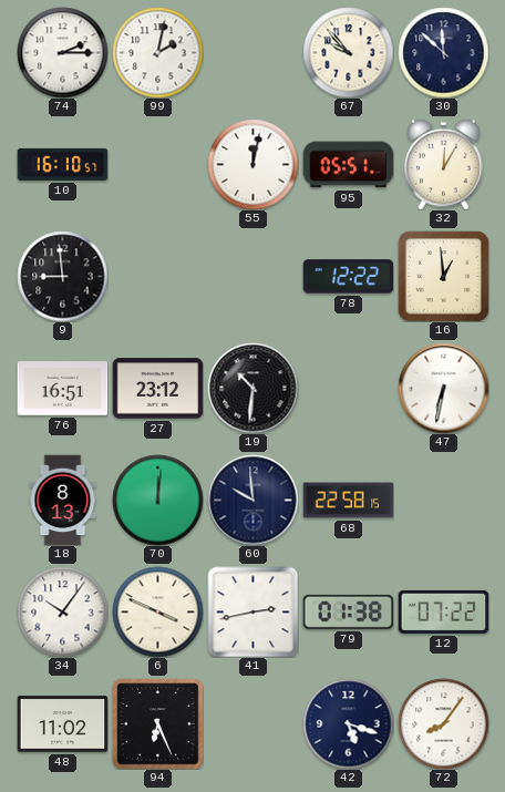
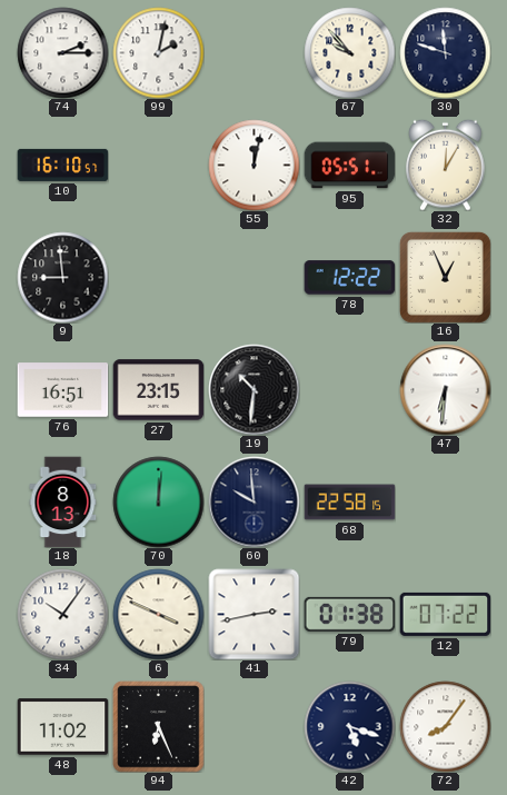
30: 11:52 -> 11:48
16: 12:59 -> 12:56
27: 23:12 -> 23:15
47: 6:32 -> 6:31
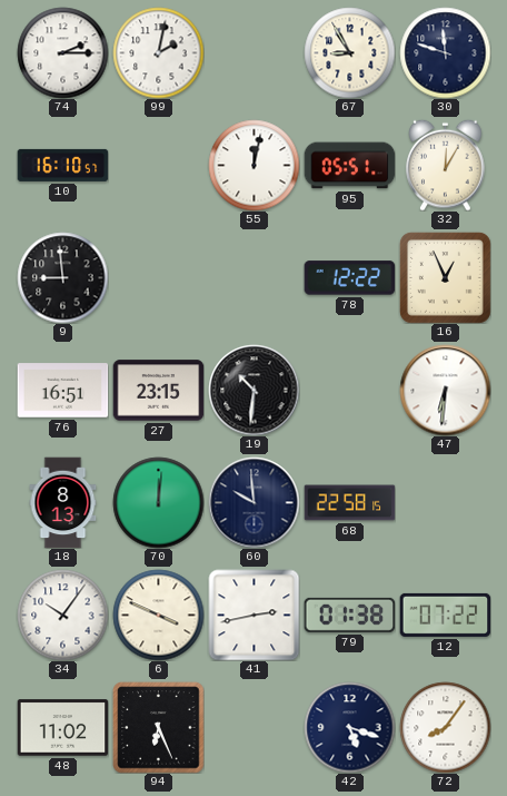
67: 9:53 -> 8:55
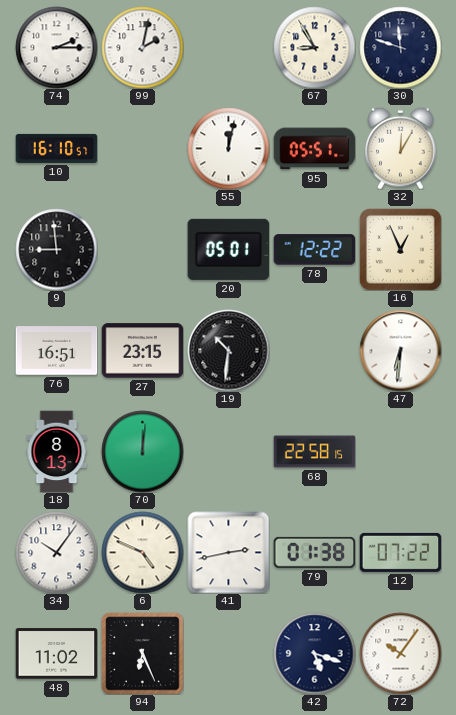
20: none -> 05:01
60: 9:59 -> none
6: 3:49 -> 4:49
72: 8:06 -> 10:06
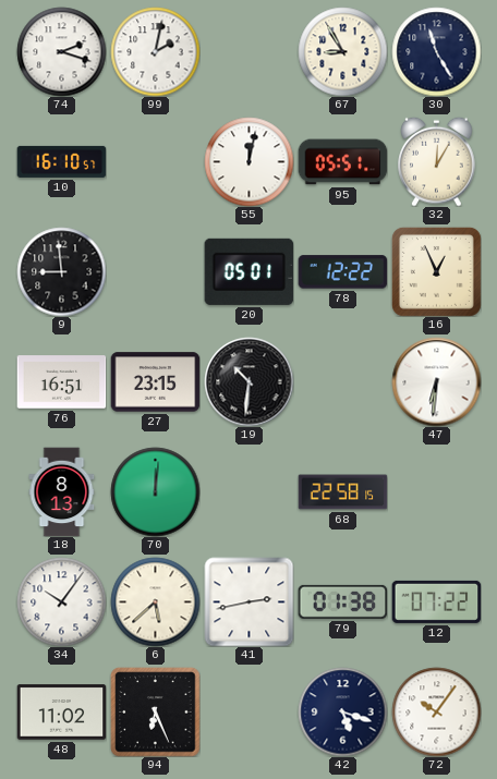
74: 2:15 -> 2:18
30: 11:48 -> 11:25
6: 4:49 -> 5:38
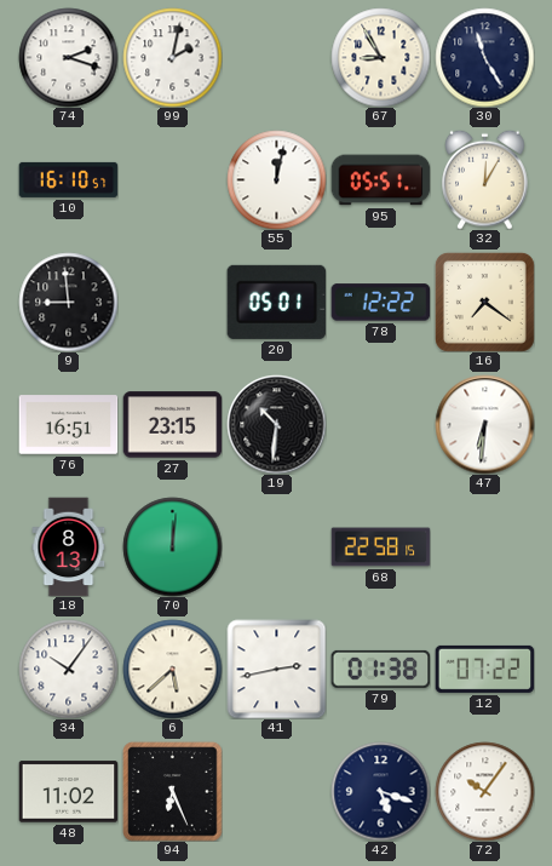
16: 12:56 -> 7:21
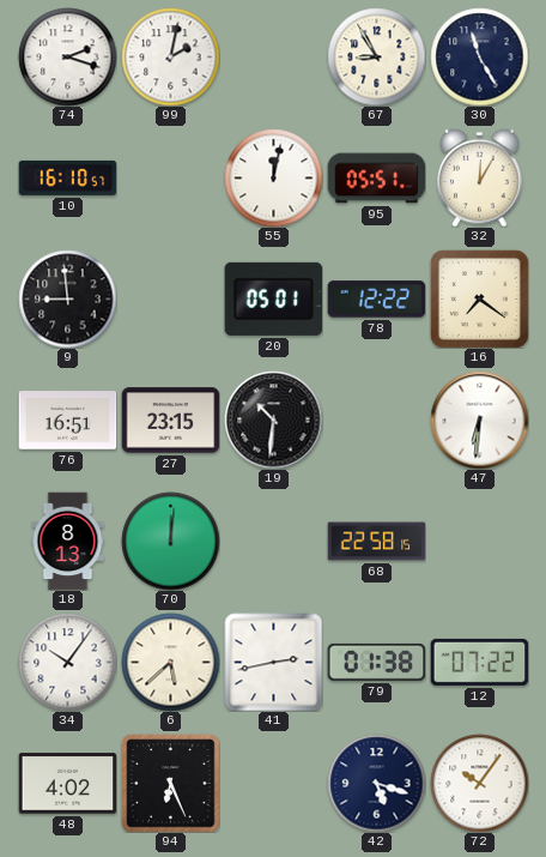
48: 11:02 -> 4:02
